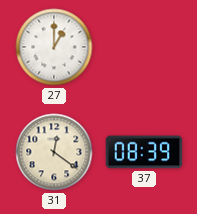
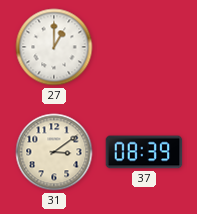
31: 12:21 -> 3:09
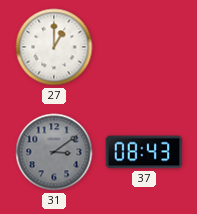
31 dial: cream -> grey
37: 08:39 -> 08:43
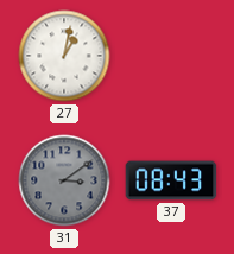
27: 1:00 -> 1:02
